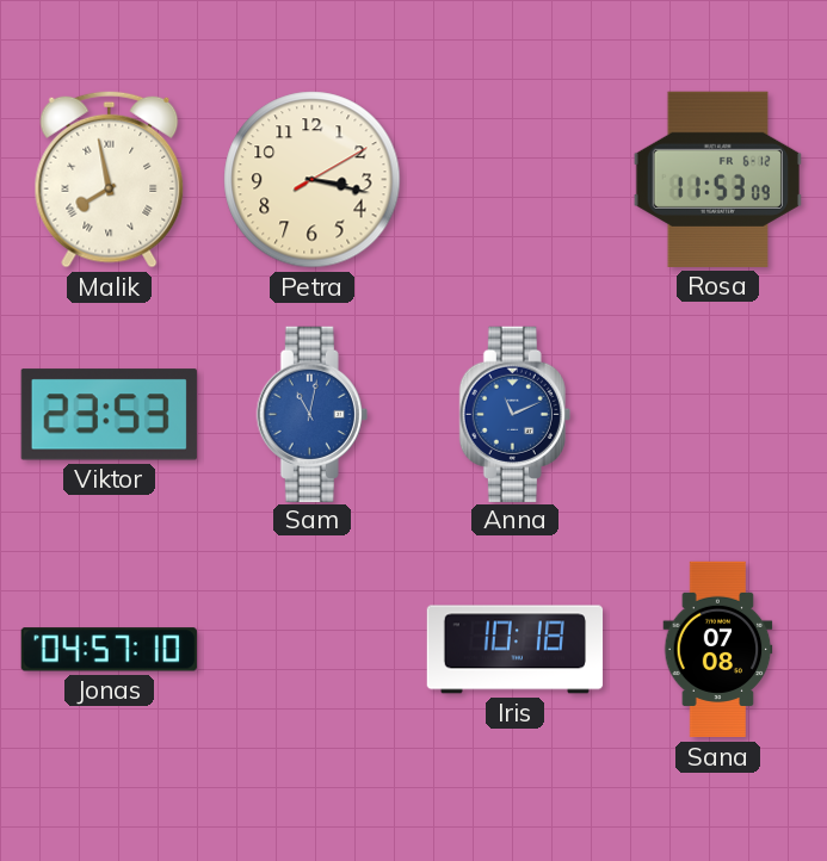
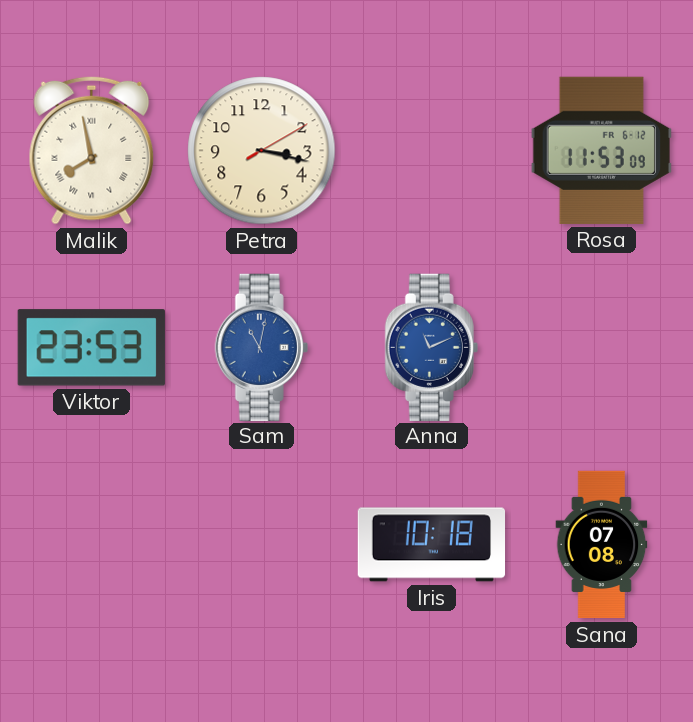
Jonas: 04:57 -> none
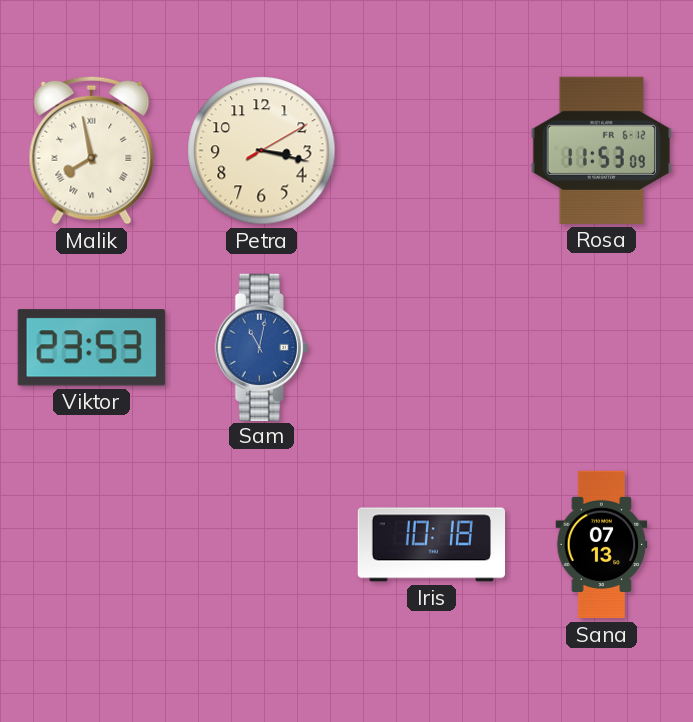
Anna: 11:11 -> none
Sana: 07:08 -> 07:13
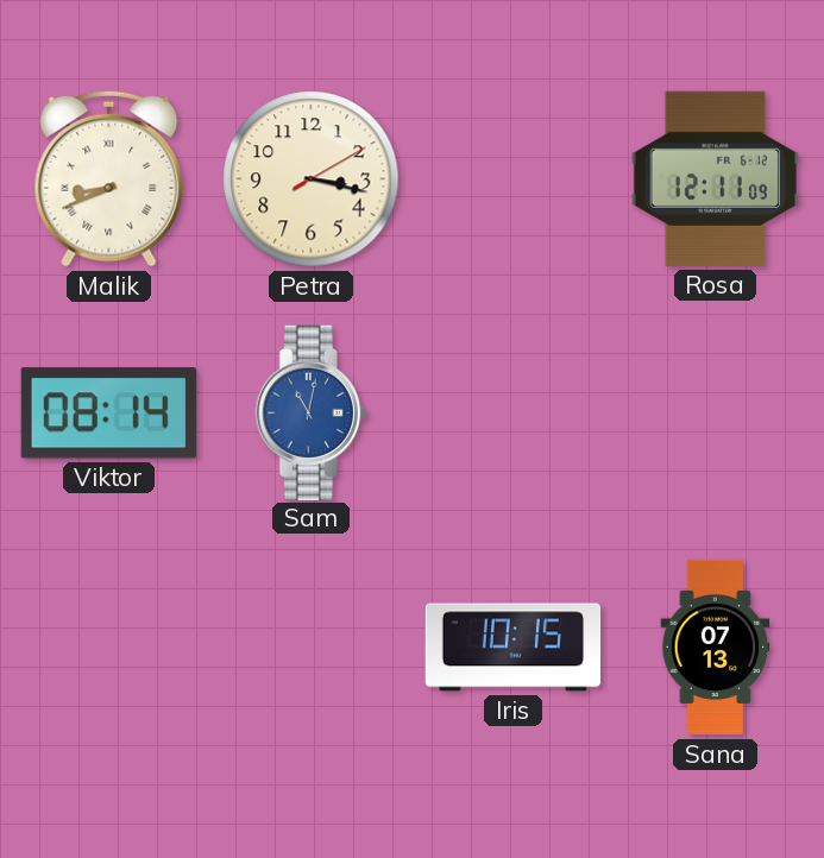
Malik: 7:58 -> 8:41
Rosa: 11:53 -> 12:11
Viktor: 23:53 -> 08:14
Iris: 10:18 -> 10:15
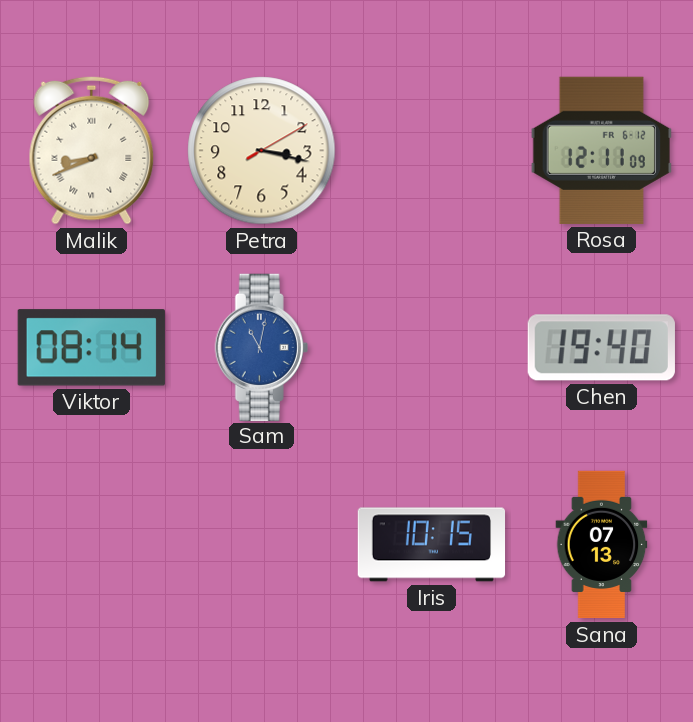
Chen: none -> 19:40
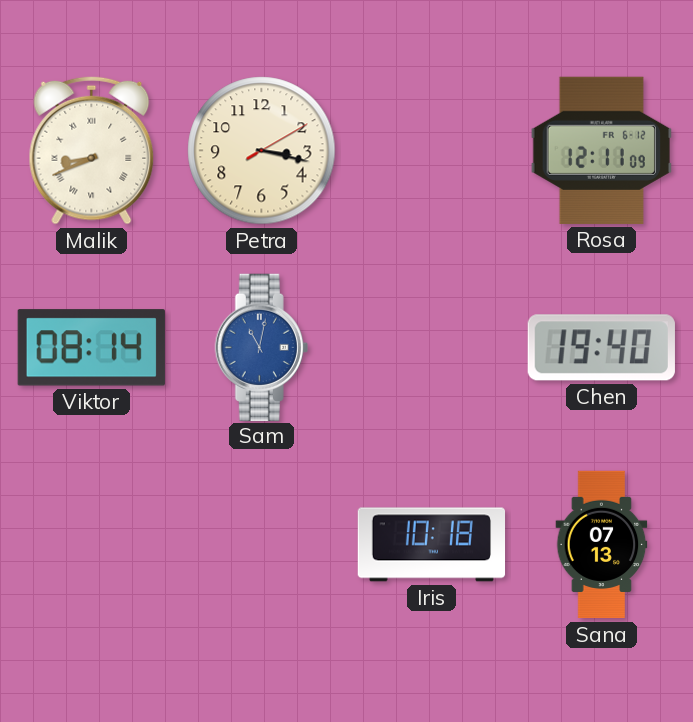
Iris: 10:15 -> 10:18
